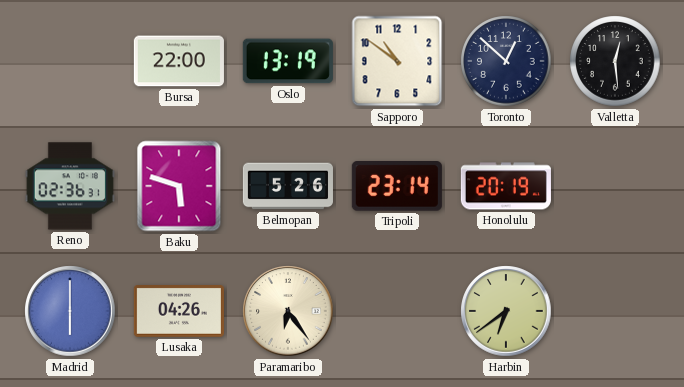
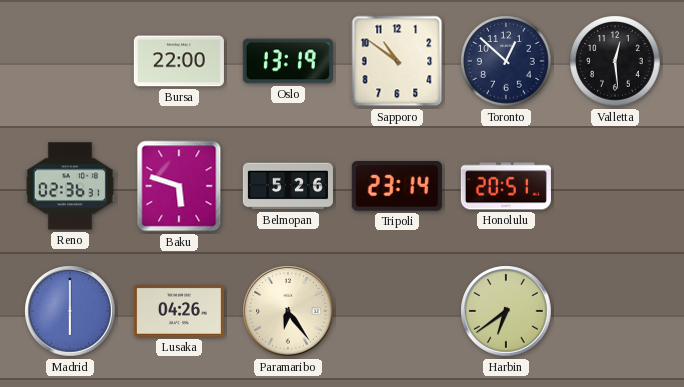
Honolulu: 20:19 -> 20:51
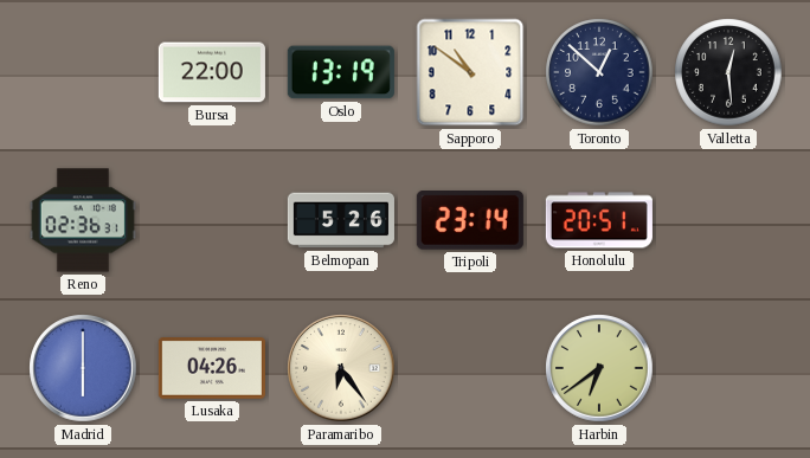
Baku: 5:48 -> none
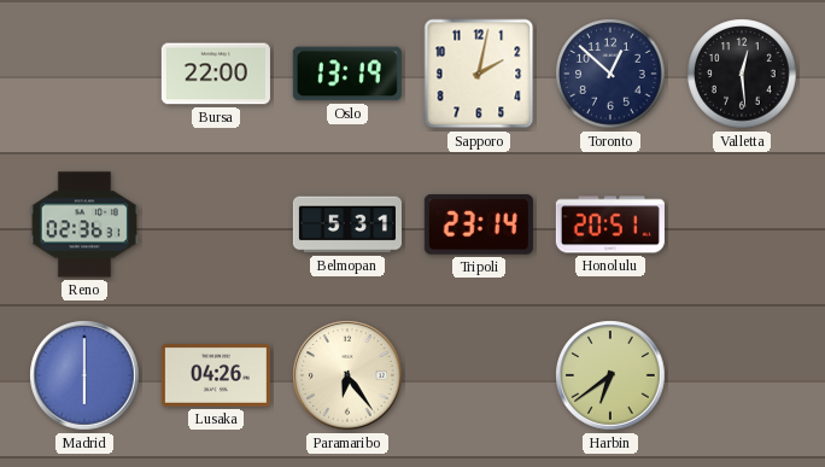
Sapporo: 10:51 -> 2:02
Belmopan: 5:26 -> 5:31
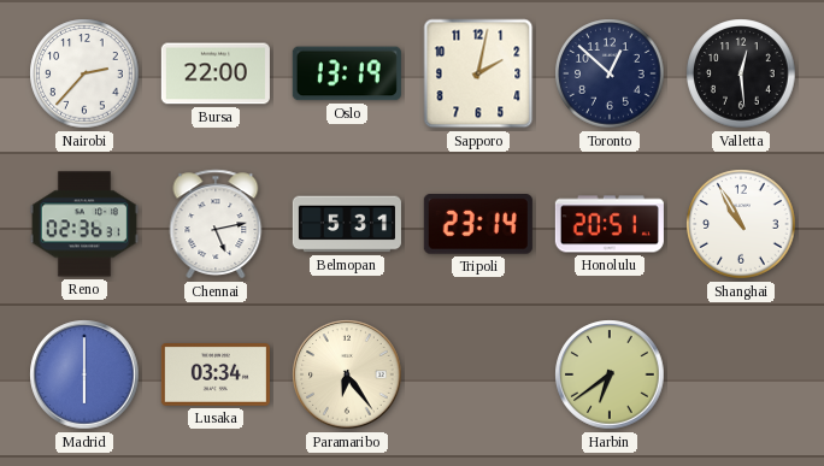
Nairobi: none -> 2:37
Chennai: none -> 5:13
Shanghai: none -> 10:55
Lusaka: 04:26 -> 03:34
